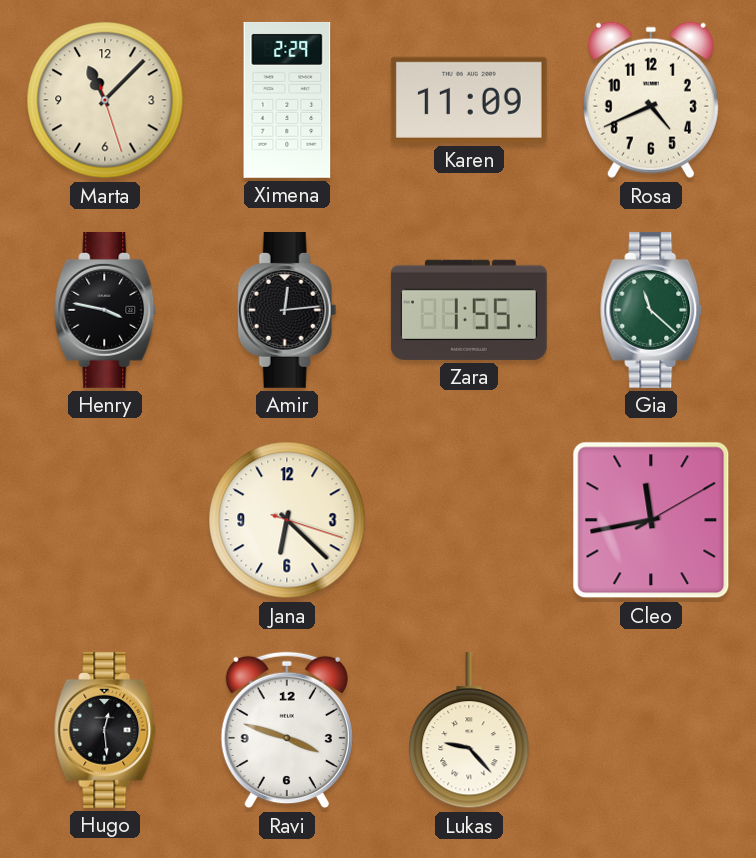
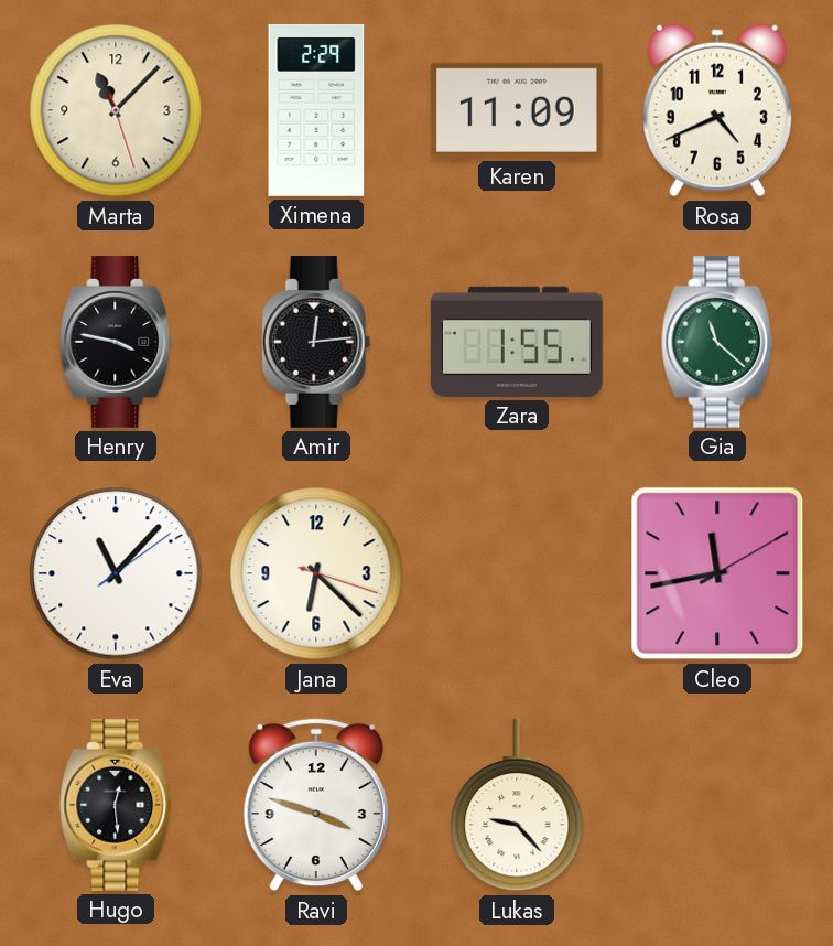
Eva: none -> 11:07
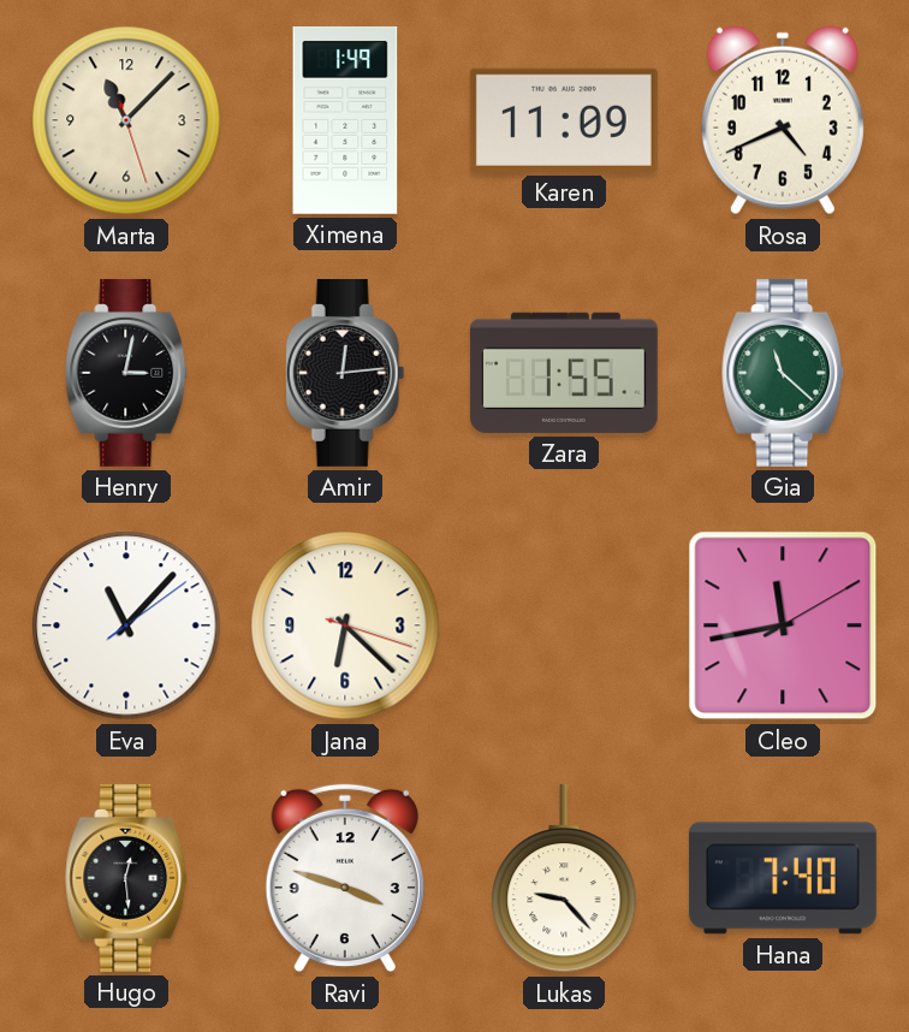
Ximena: 2:29 -> 1:49
Henry: 3:47 -> 3:02
Hana: none -> 7:40
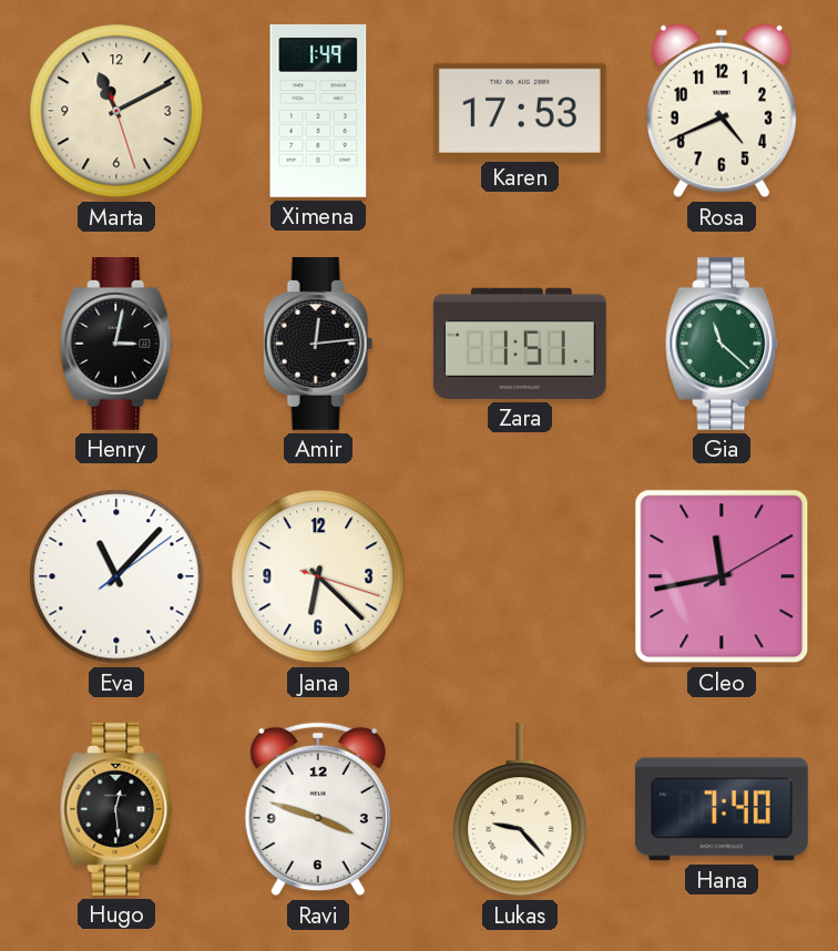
Marta: 11:07 -> 11:10
Karen: 11:09 -> 17:53
Zara: 1:55 -> 1:51
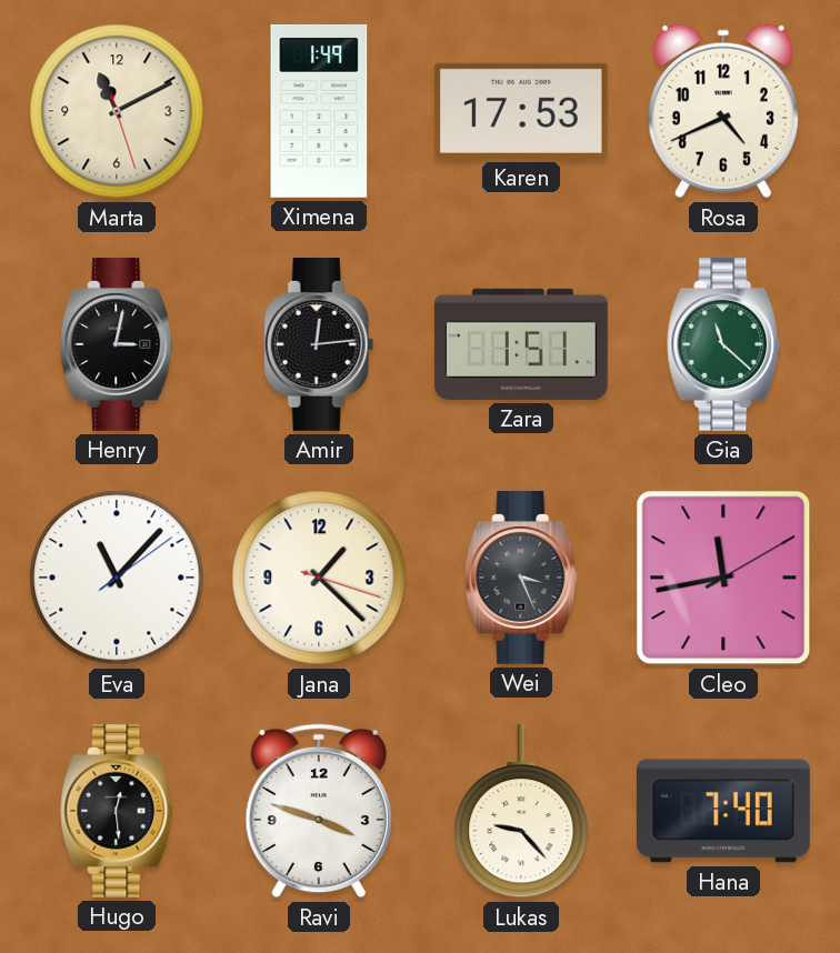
Jana: 6:22 -> 1:22
Wei: none -> 3:26
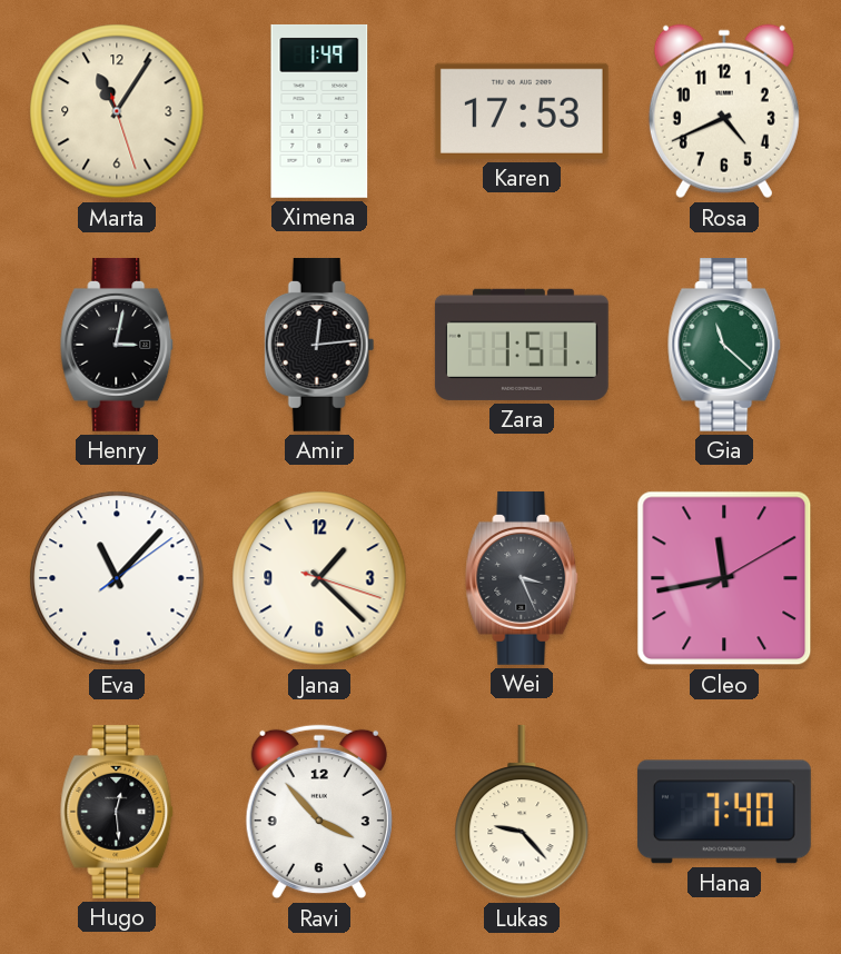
Marta: 11:10 -> 11:05
Ravi: 3:48 -> 3:53
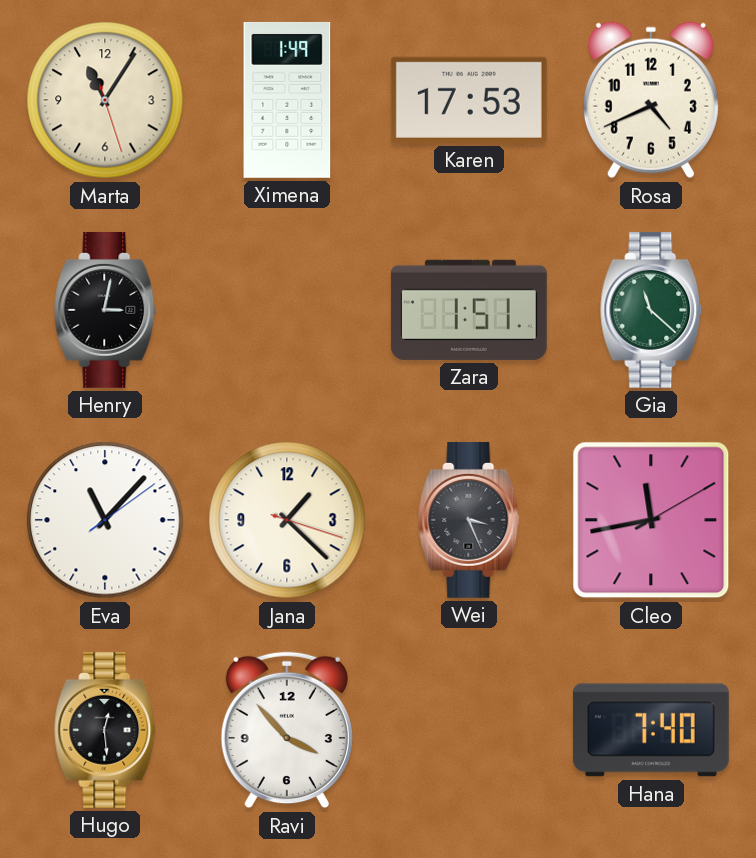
Amir: 12:14 -> none
Lukas: 9:23 -> none
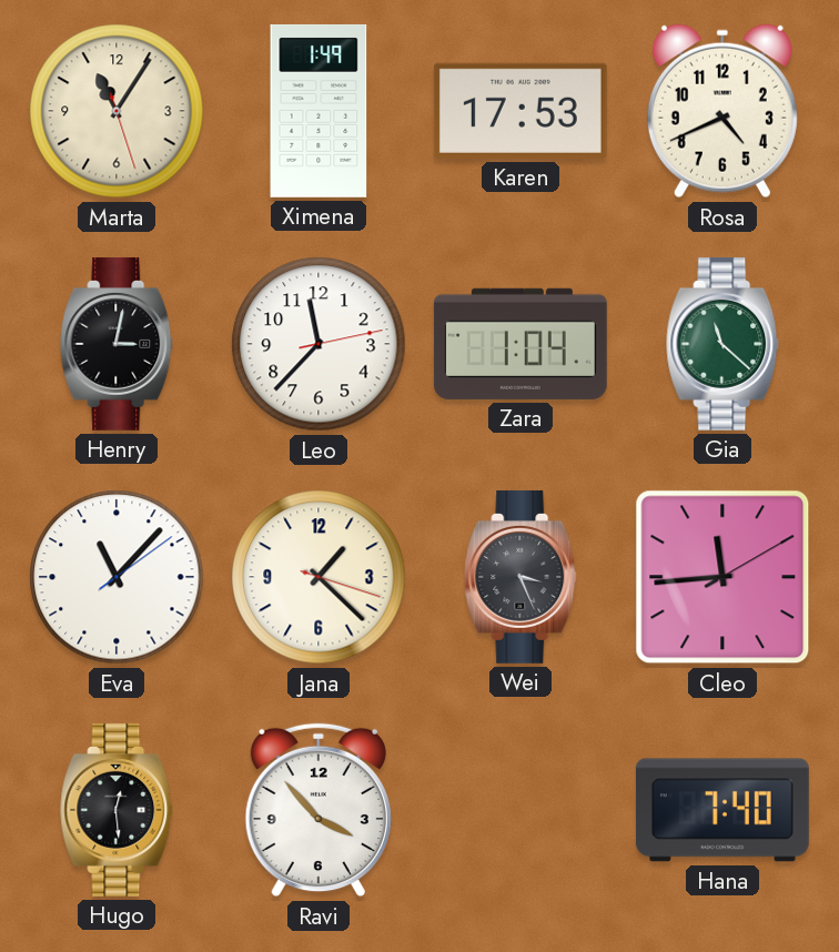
Leo: none -> 11:37
Zara: 1:51 -> 1:04
Cleo: 11:43 -> 11:44
